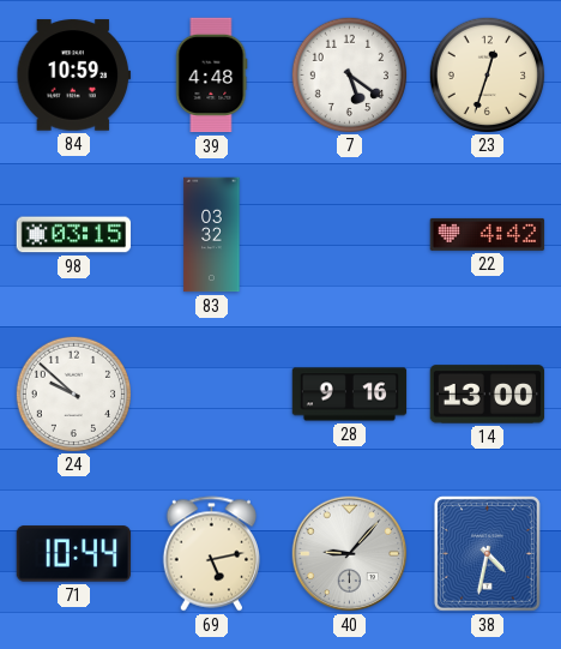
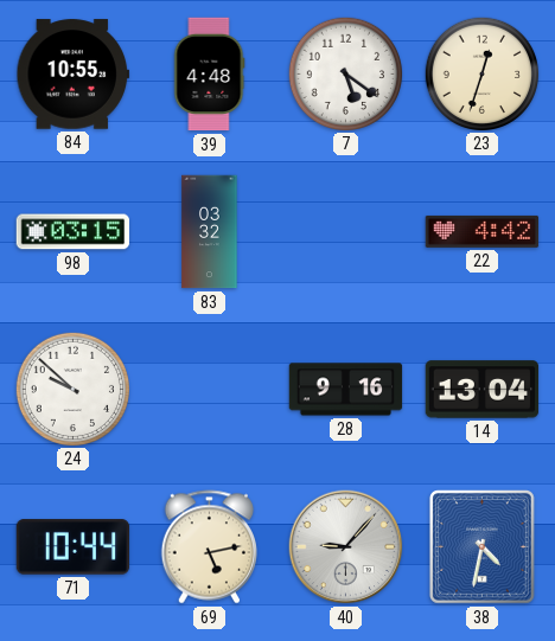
84: 10:59 -> 10:55
14: 13:00 -> 13:04
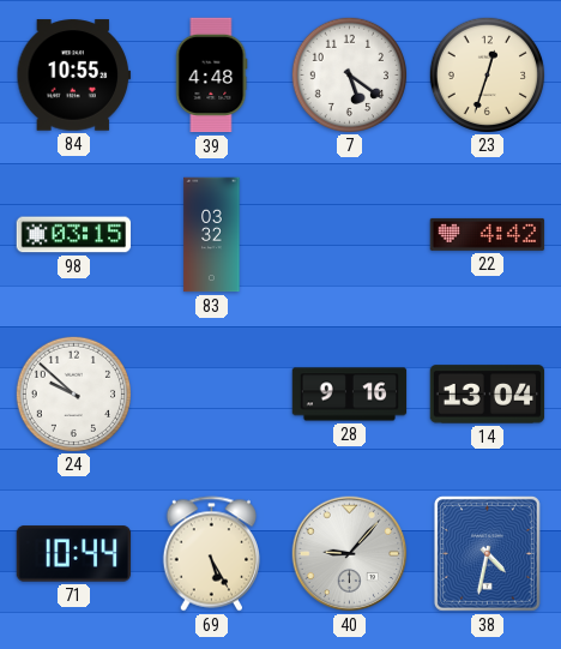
69: 5:13 -> 5:25
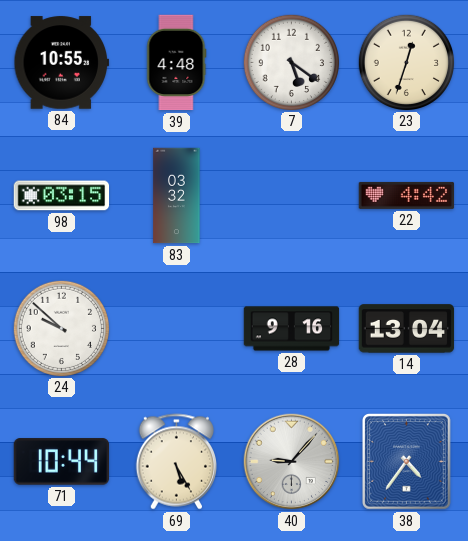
38: 4:32 -> 4:36
